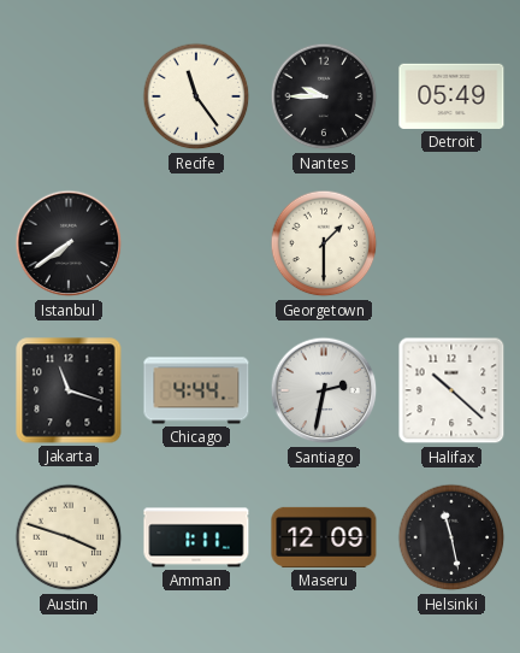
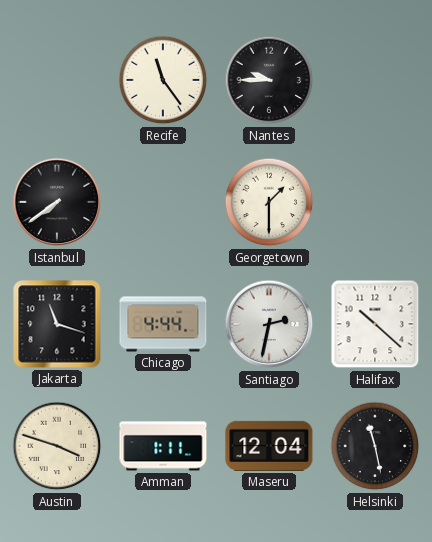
Detroit: 05:49 -> none
Maseru: 12:09 -> 12:04
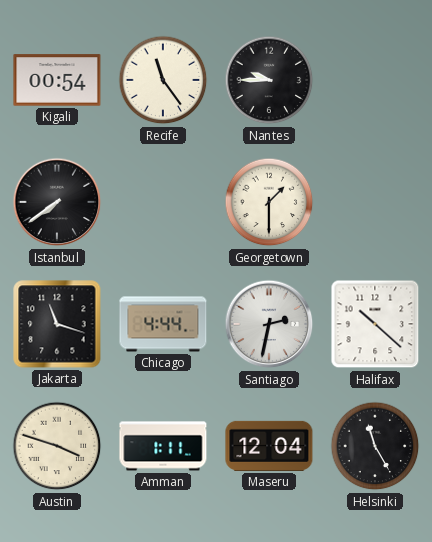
Kigali: none -> 00:54
Helsinki: 11:28 -> 11:25
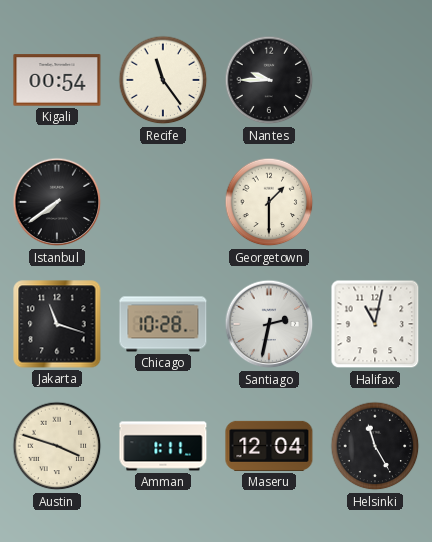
Chicago: 4:44 -> 10:28
Halifax: 10:22 -> 11:02
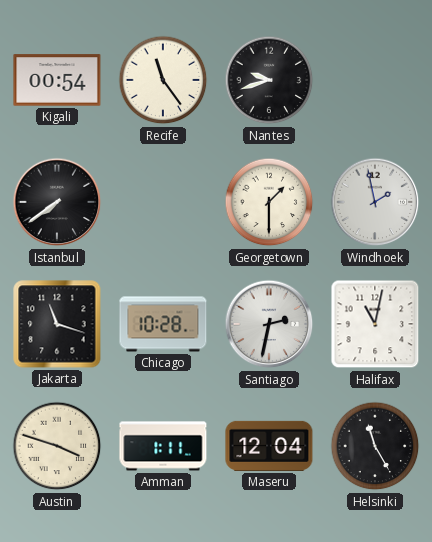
Nantes: 9:45 -> 9:42
Windhoek: none -> 1:58
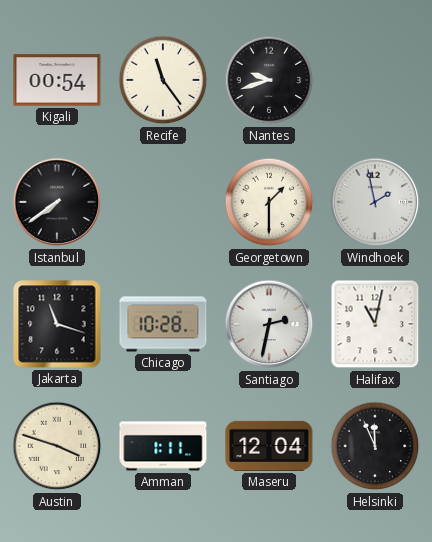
Helsinki: 11:25 -> 11:56
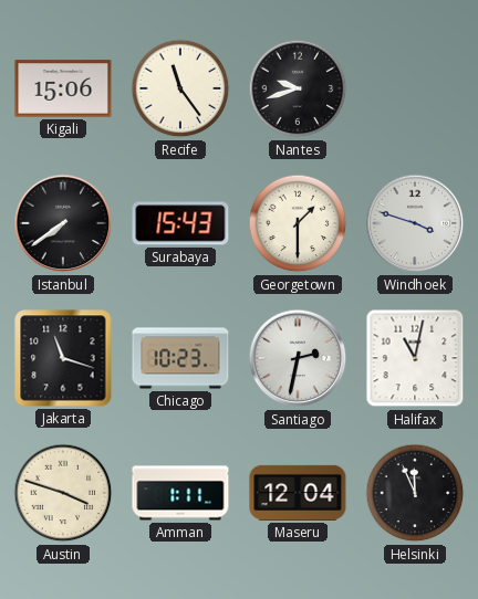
Kigali: 00:54 -> 15:06
Surabaya: none -> 15:43
Windhoek: 1:58 -> 3:48
Chicago: 10:28 -> 10:23
